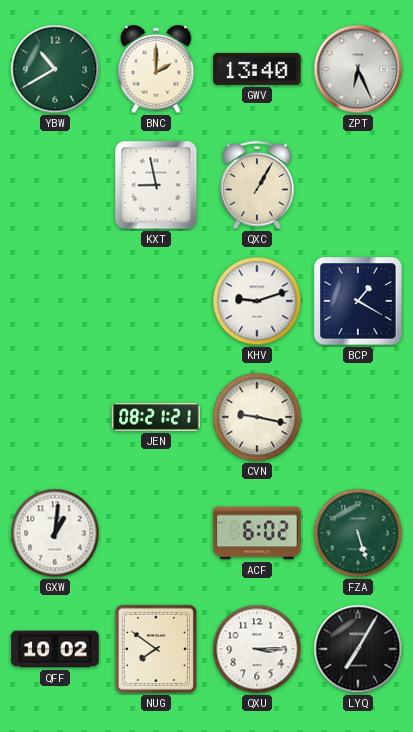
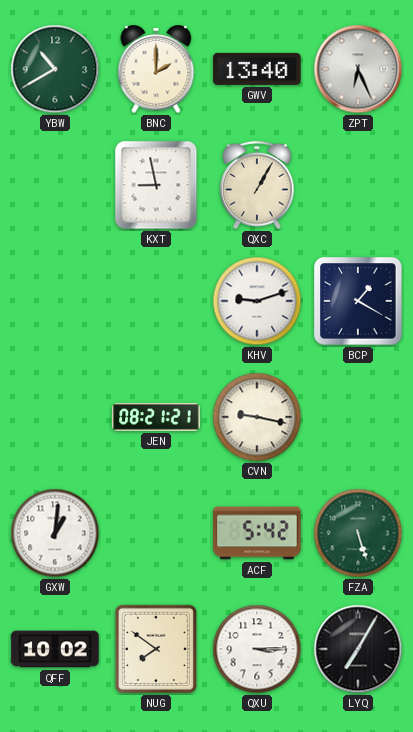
ACF: 6:02 -> 5:42
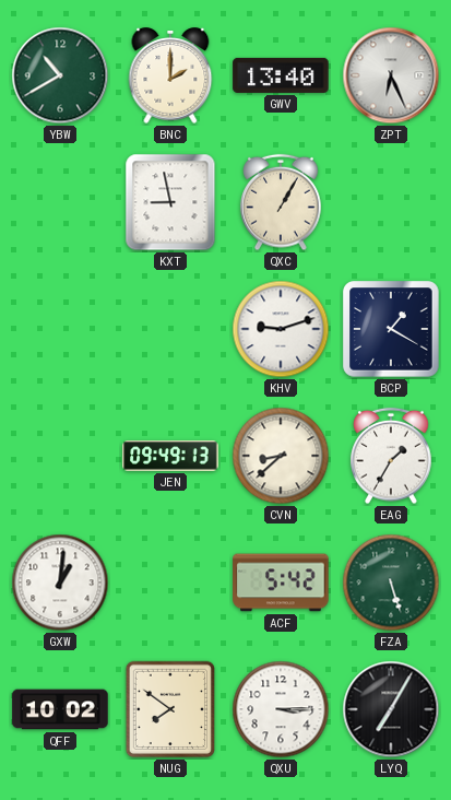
JEN: 08:21 -> 09:49
CVN: 9:17 -> 8:38
EAG: none -> 1:35
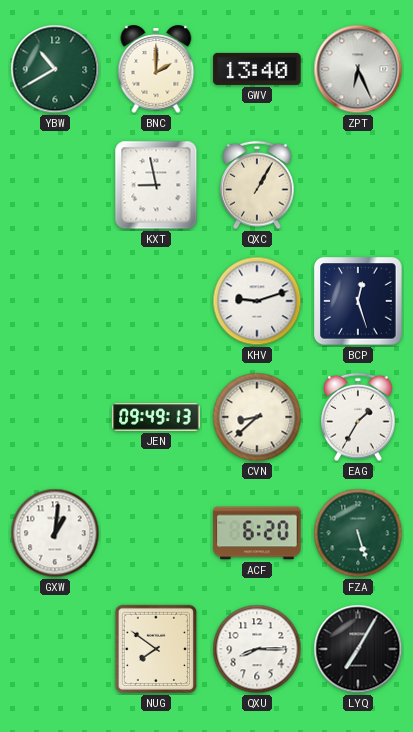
BCP: 1:20 -> 12:27
ACF: 5:42 -> 6:20
QFF: 10:02 -> none
QXU: 3:15 -> 8:15
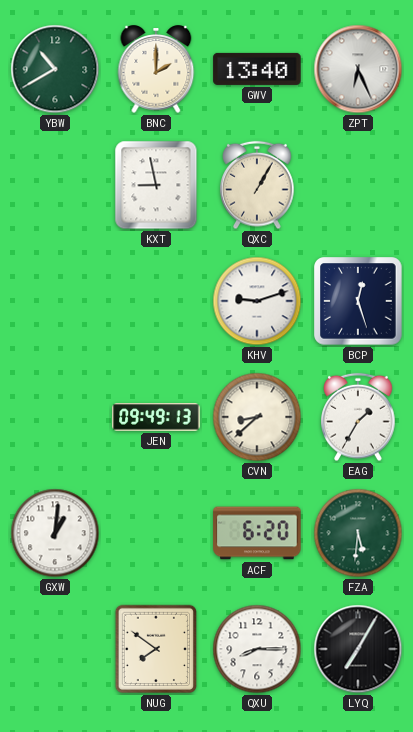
FZA: 5:27 -> 5:31
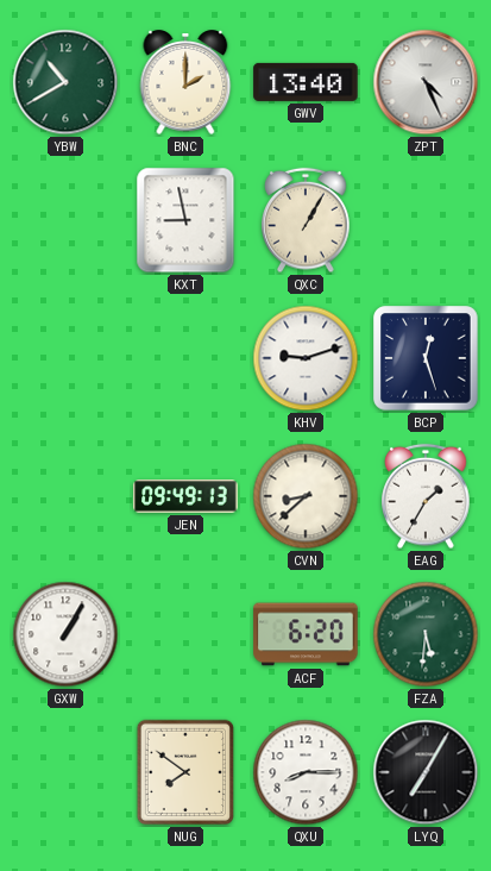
ZPT: 6:26 -> 4:26
GXW: 1:01 -> 1:05
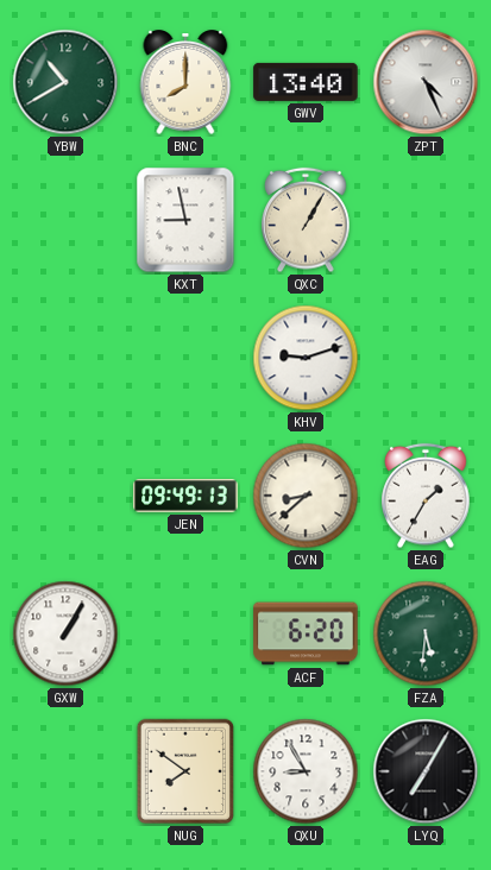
BNC: 2:00 -> 8:00
BCP: 12:27 -> none
QXU: 8:15 -> 8:55
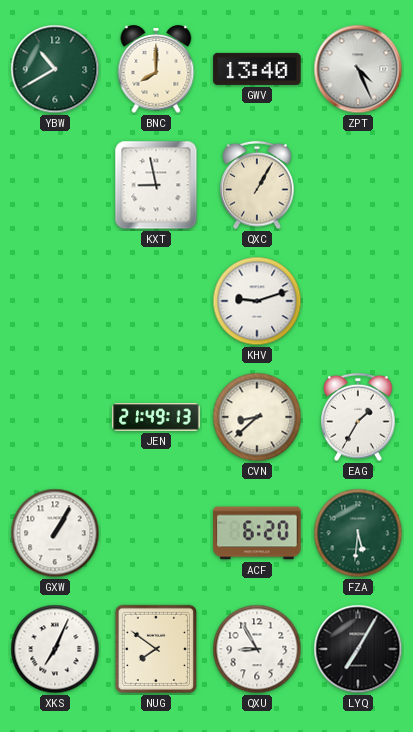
JEN: 09:49 -> 21:49
XKS: none -> 7:04
